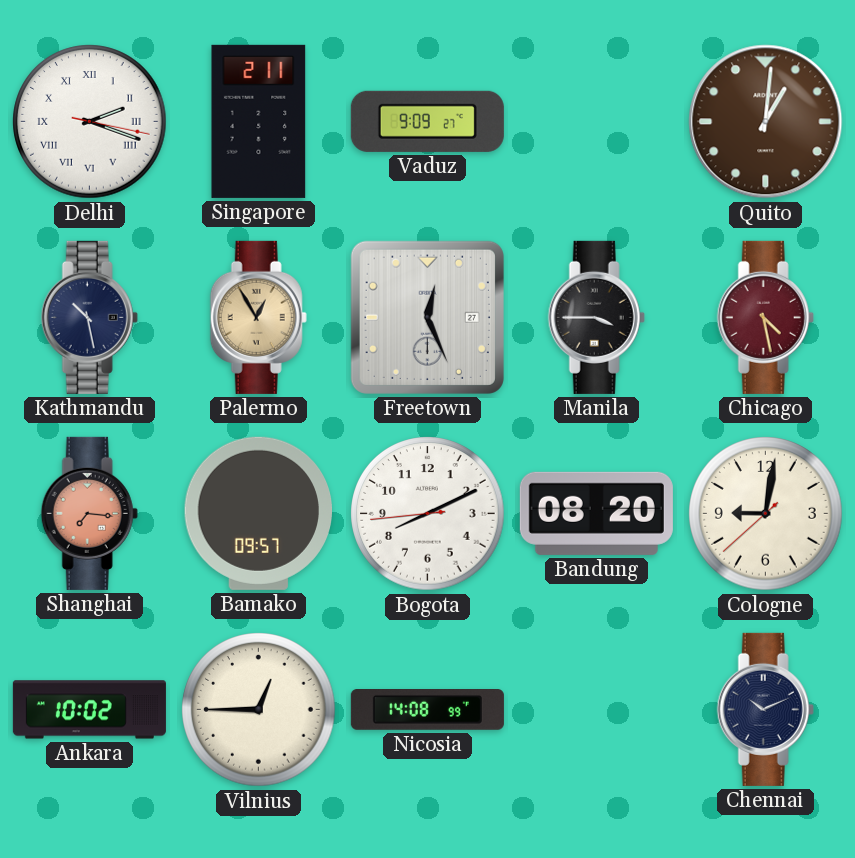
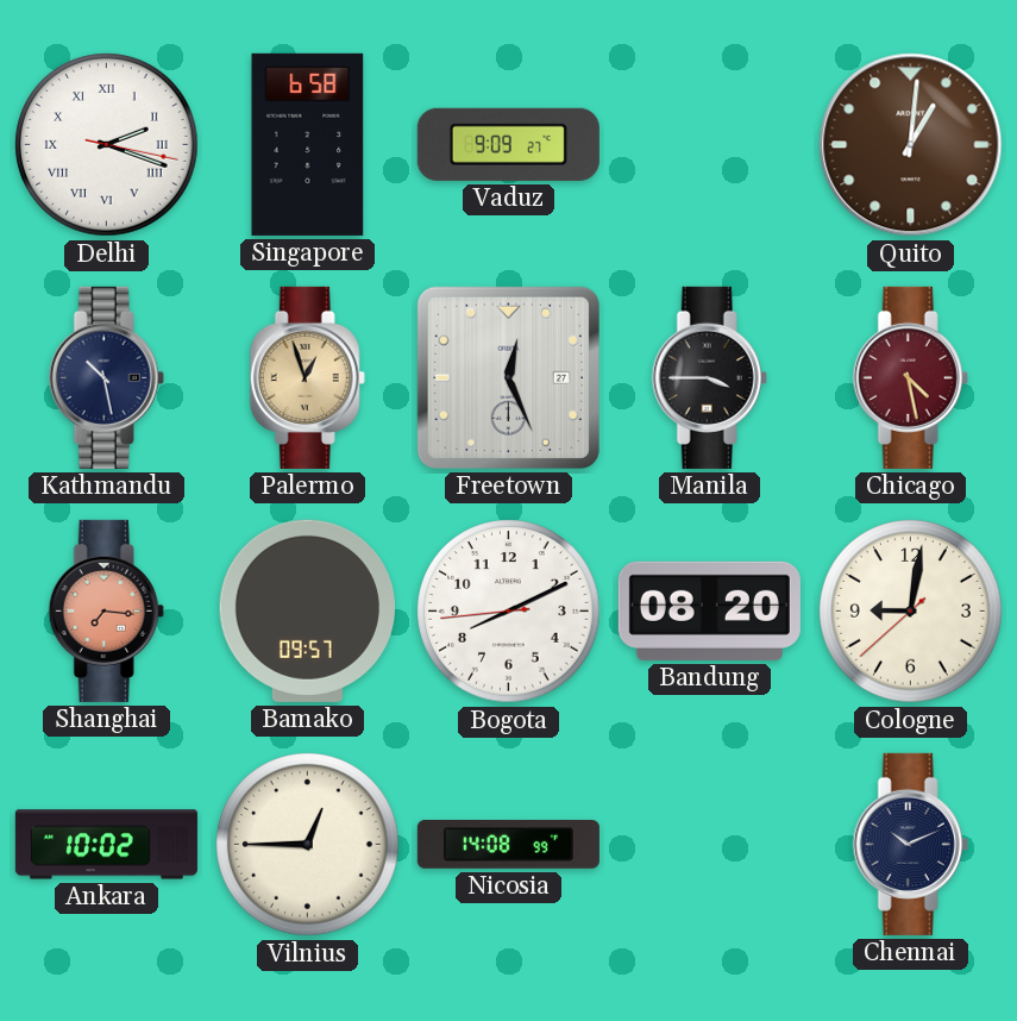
Singapore: 2:11 -> 6:58
Palermo: 12:55 -> 12:57
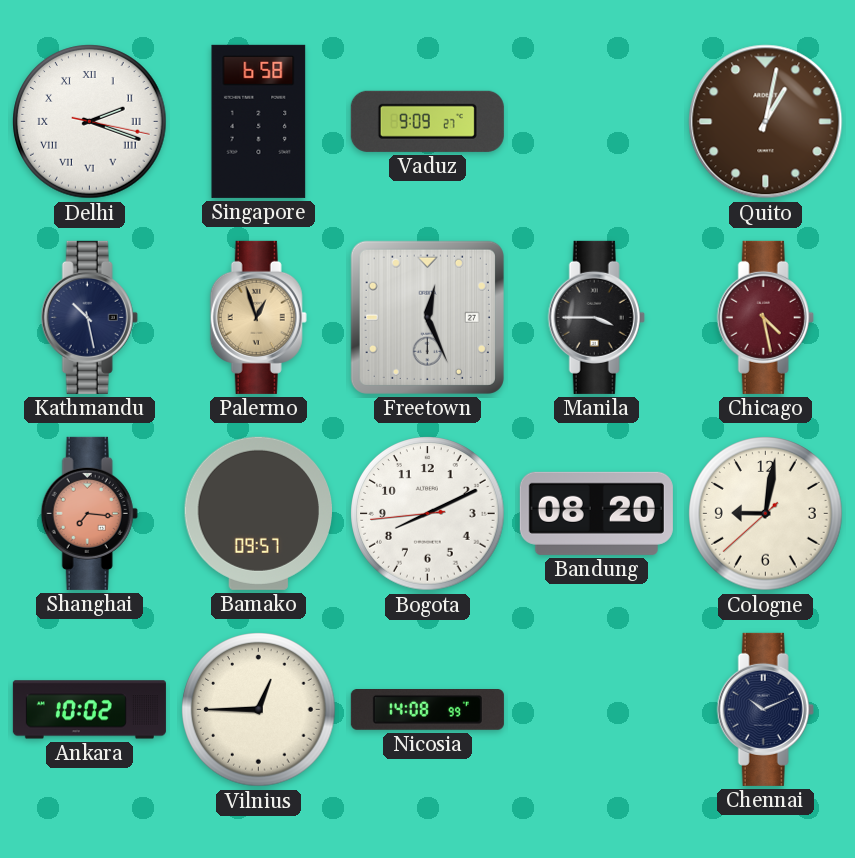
Quito: 1:01 -> 1:02
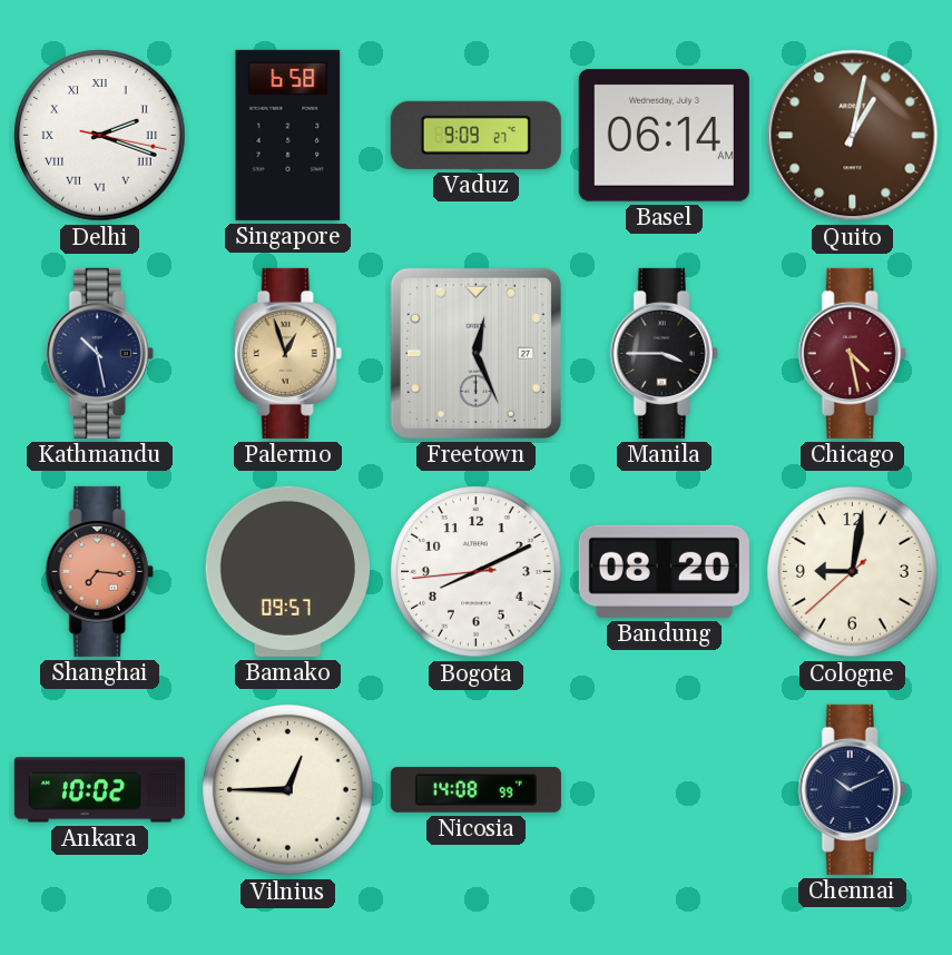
Basel: none -> 06:14
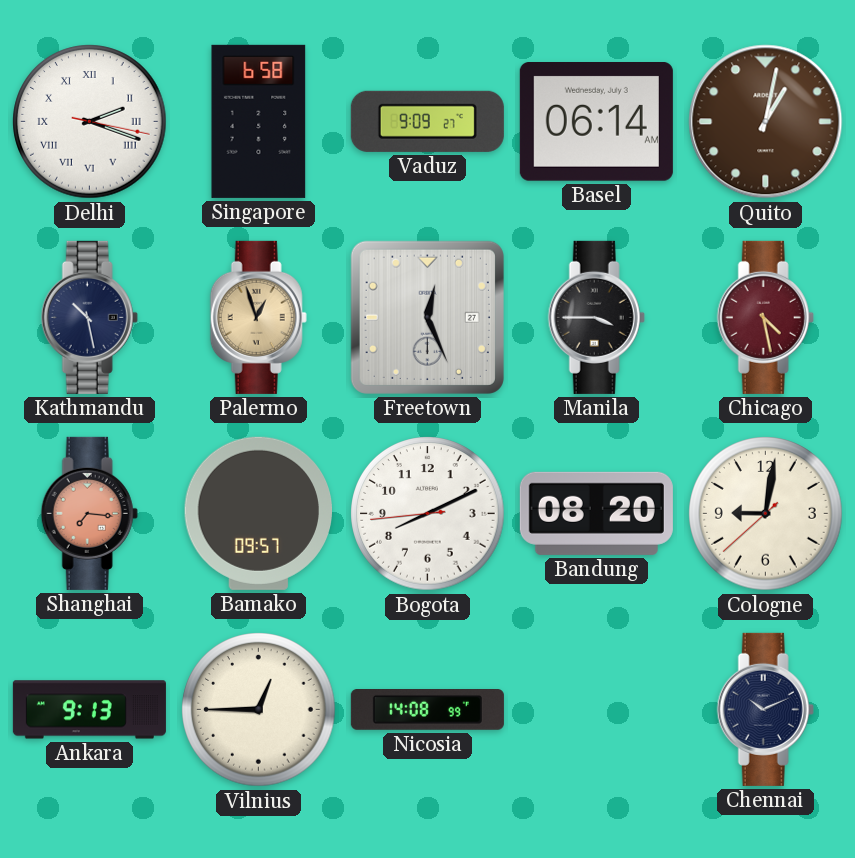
Ankara: 10:02 -> 9:13
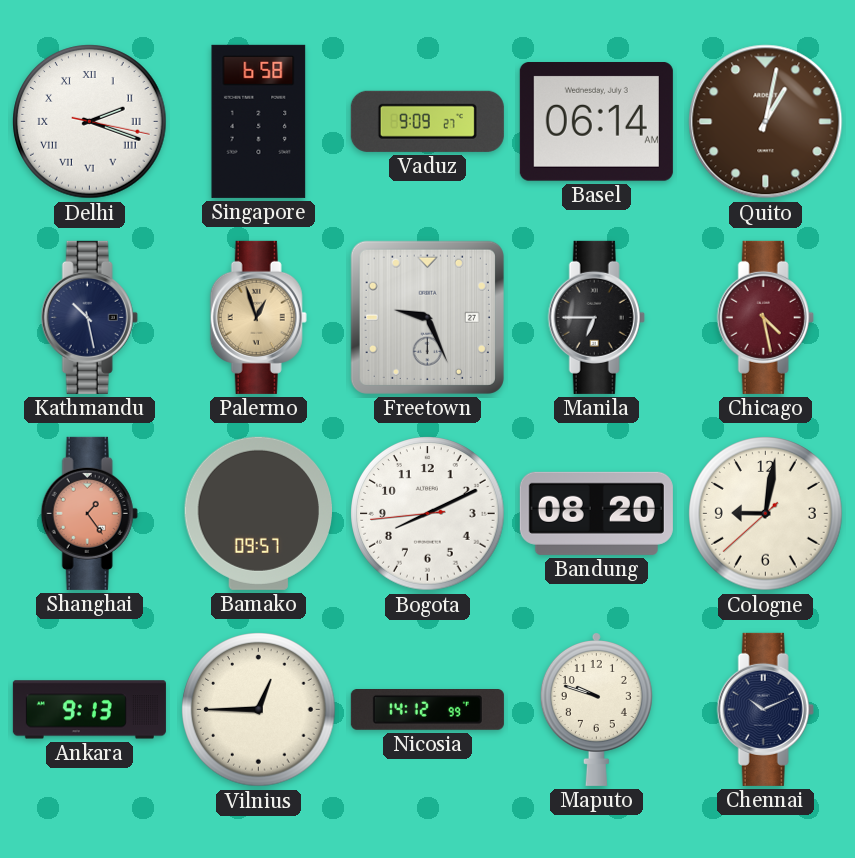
Freetown: 12:26 -> 9:26
Manila: 3:45 -> 6:45
Shanghai: 7:16 -> 1:24
Nicosia: 14:08 -> 14:12
Maputo: none -> 9:48
